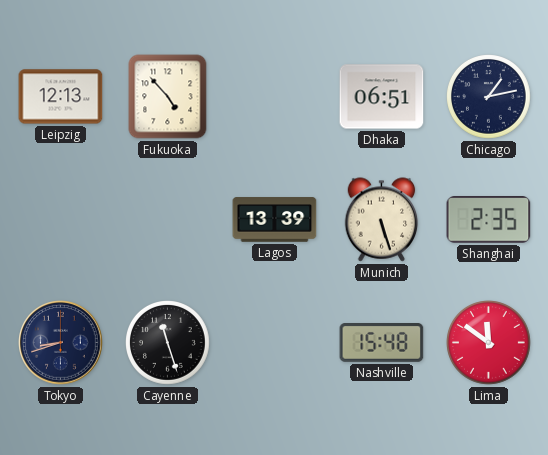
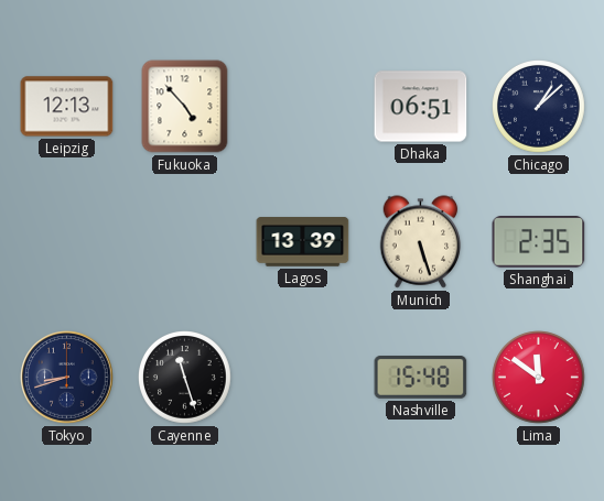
Chicago: 1:13 -> 1:08
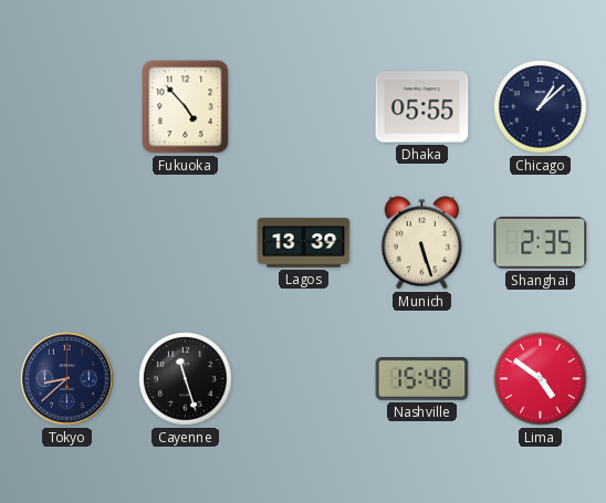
Leipzig: 12:13 -> none
Dhaka: 06:51 -> 05:55
Tokyo: 8:42 -> 8:38
Lima: 11:51 -> 4:51
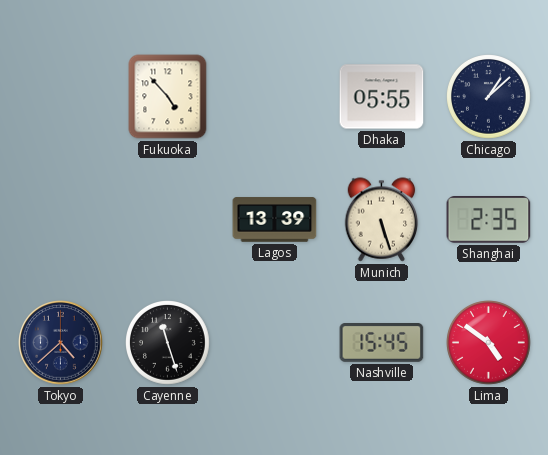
Tokyo: 8:38 -> 4:38
Nashville: 15:48 -> 15:45
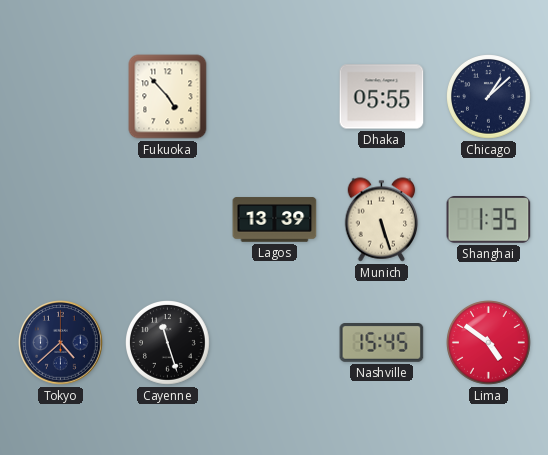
Shanghai: 2:35 -> 1:35
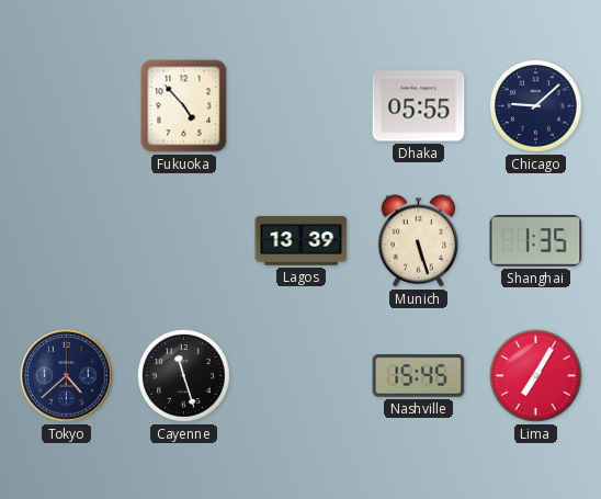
Chicago: 1:08 -> 9:08
Lima: 4:51 -> 7:05
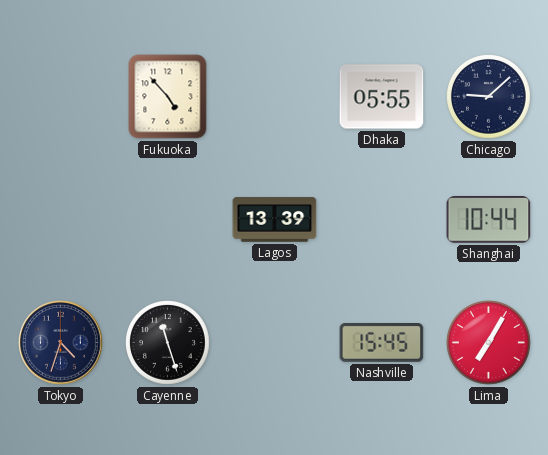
Munich: 5:27 -> none
Shanghai: 1:35 -> 10:44
Tokyo: 4:38 -> 4:33
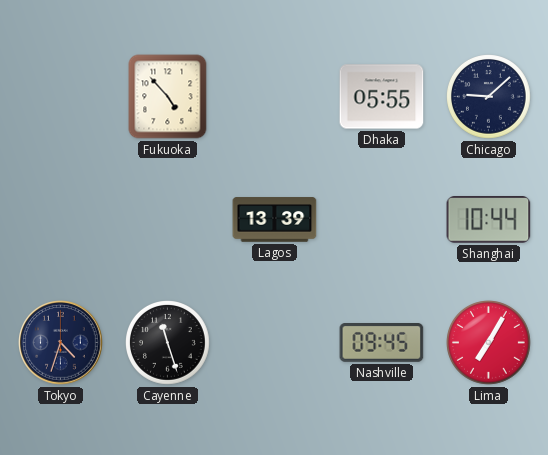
Nashville: 15:45 -> 09:45
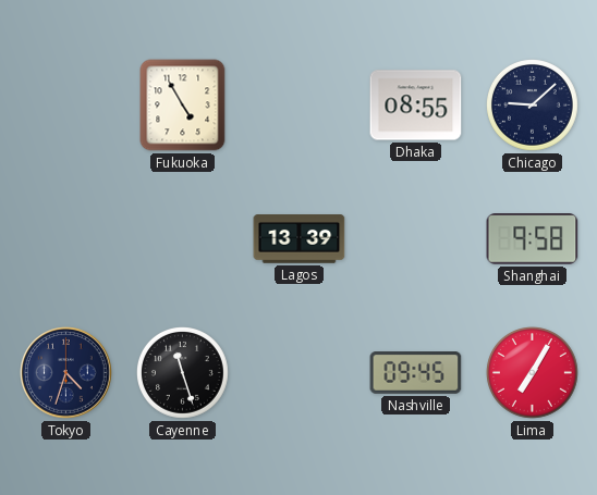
Fukuoka: 4:53 -> 4:55
Dhaka: 05:55 -> 08:55
Shanghai: 10:44 -> 9:58
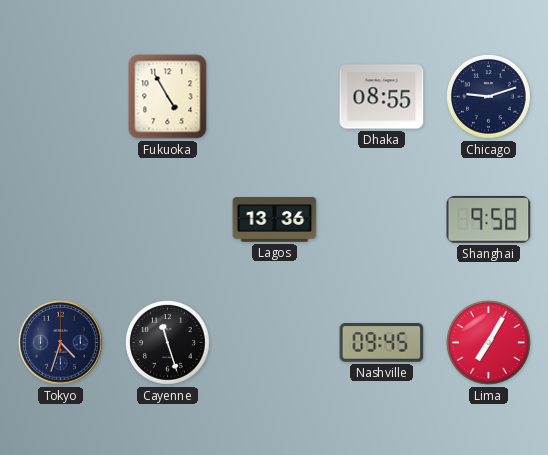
Chicago: 9:08 -> 9:12
Lagos: 13:39 -> 13:36
